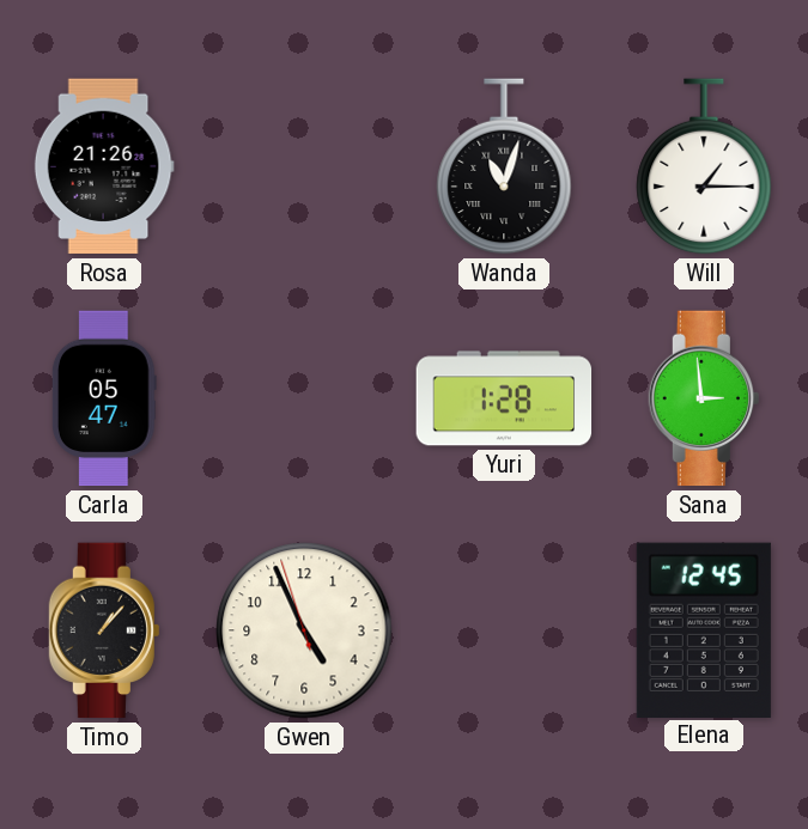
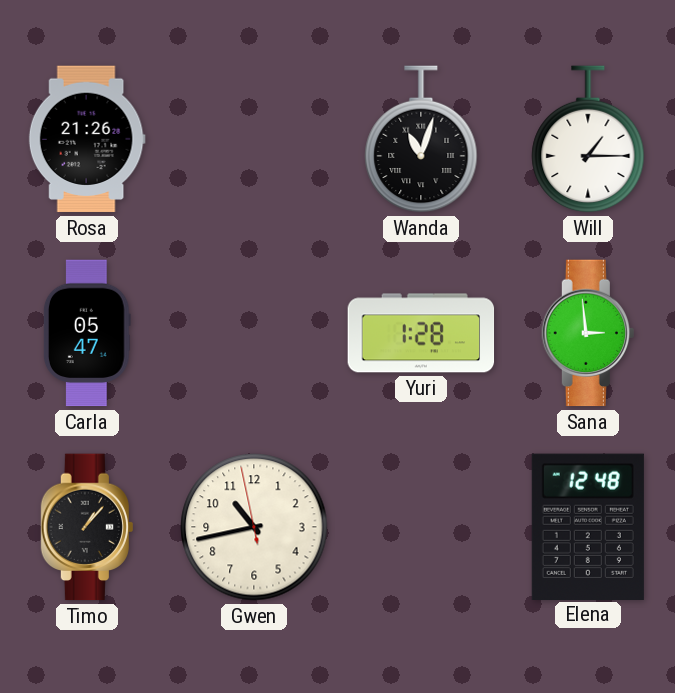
Gwen: 4:55 -> 10:42
Elena: 12:45 -> 12:48
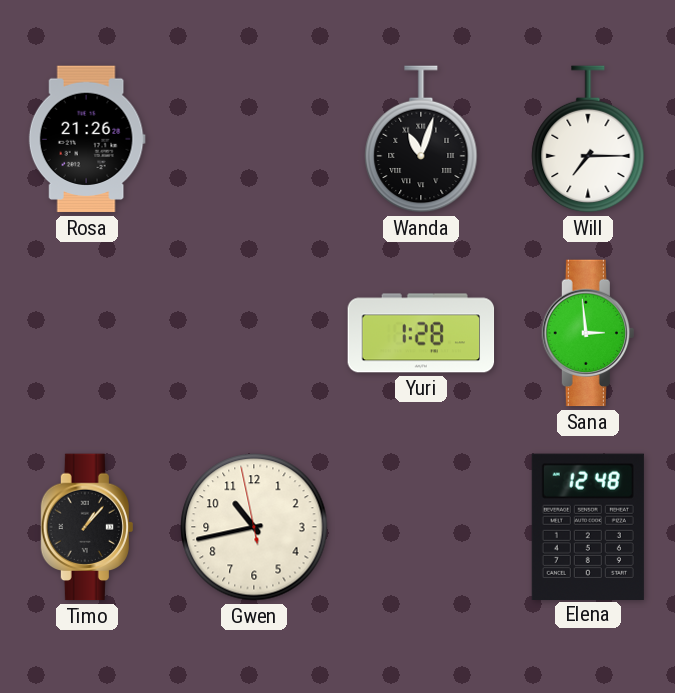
Will: 1:15 -> 7:15
Carla: 05:47 -> none
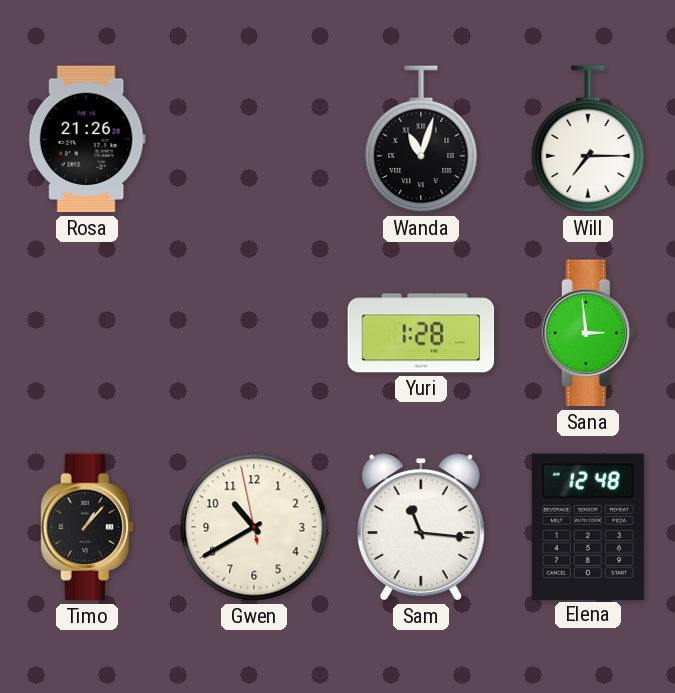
Gwen: 10:42 -> 10:39
Sam: none -> 11:16
